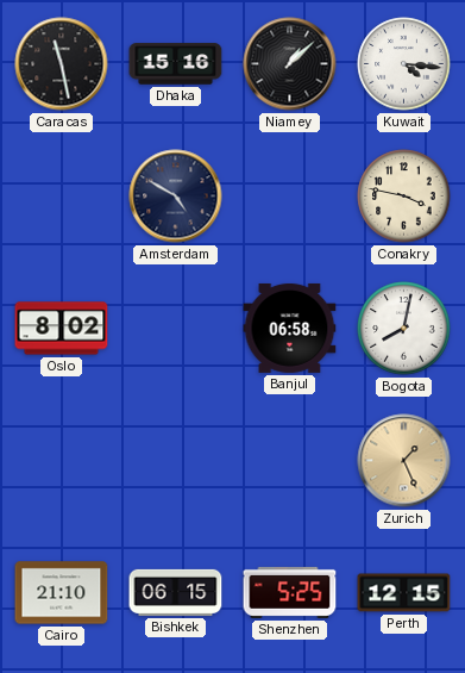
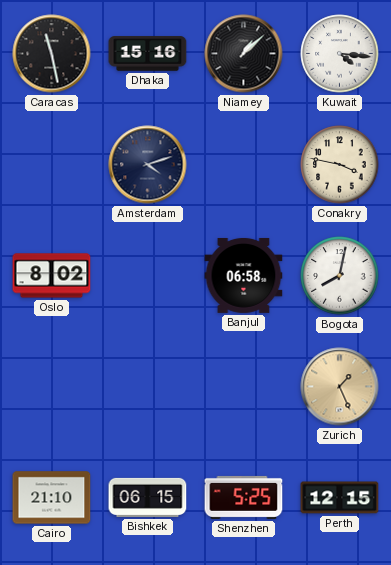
Amsterdam: 4:50 -> 4:12
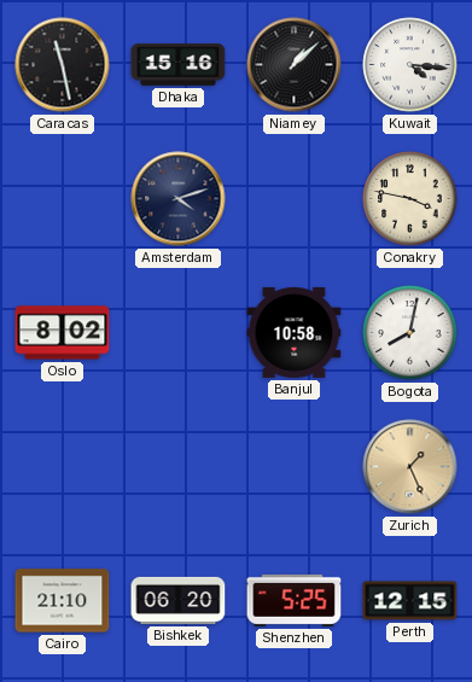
Banjul: 06:58 -> 10:58
Bishkek: 06:15 -> 06:20
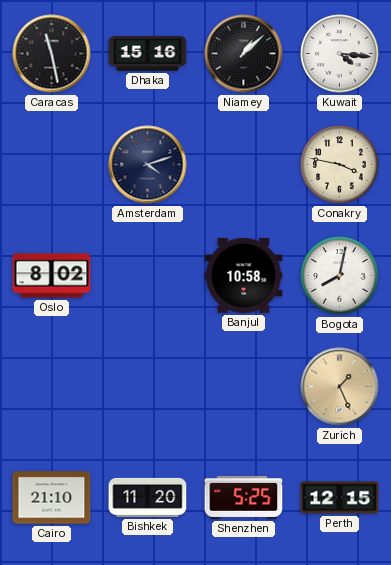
Bishkek: 06:20 -> 11:20
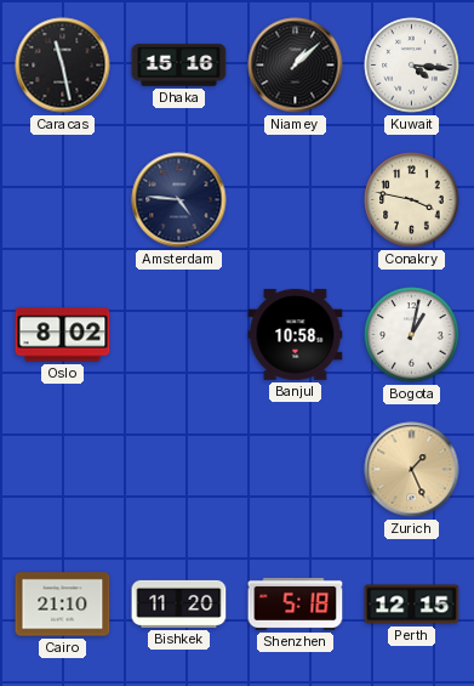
Amsterdam: 4:12 -> 4:46
Bogota: 8:02 -> 1:02
Shenzhen: 5:25 -> 5:18
